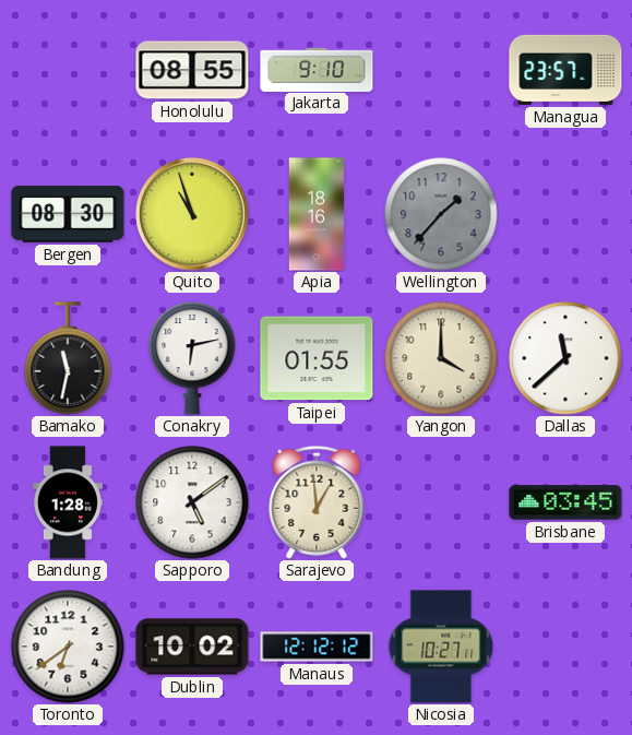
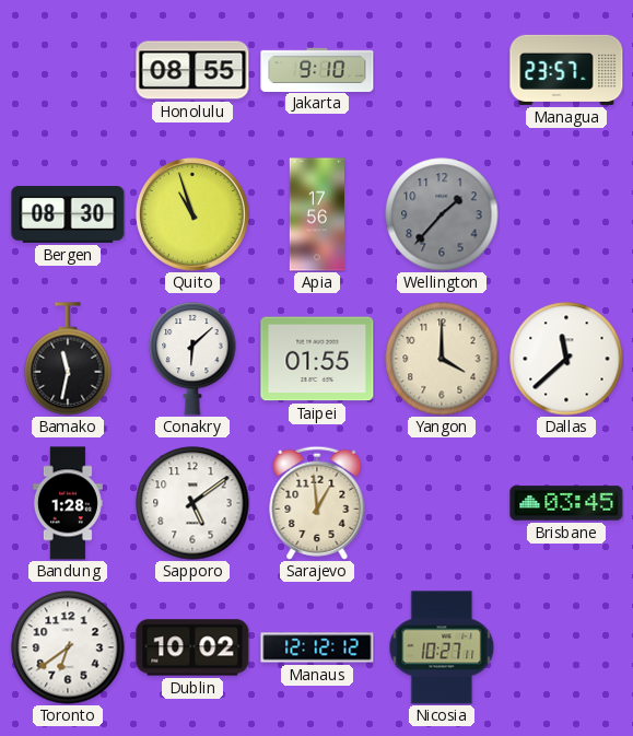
Apia: 18:16 -> 17:56
Conakry: 6:13 -> 6:08
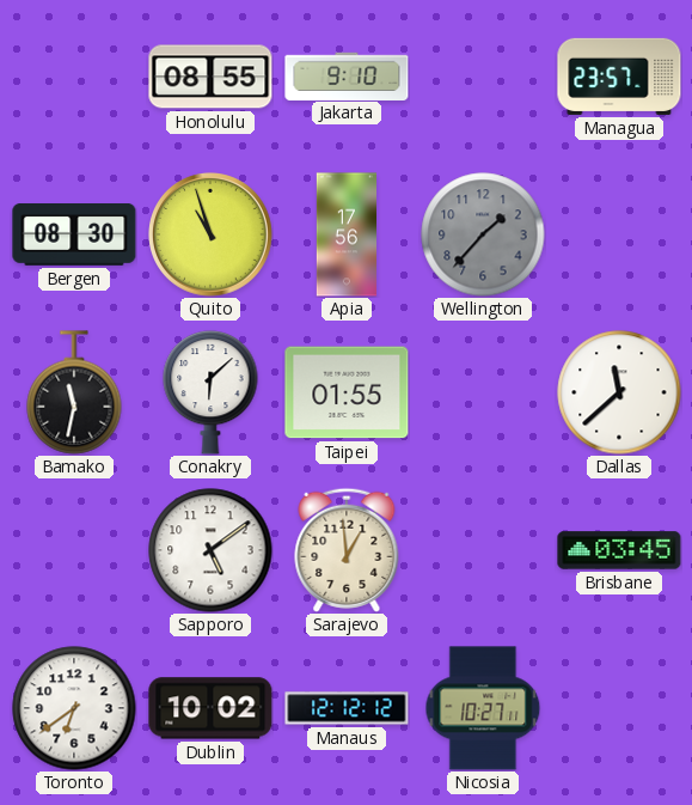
Yangon: 4:00 -> none
Bandung: 1:28 -> none
